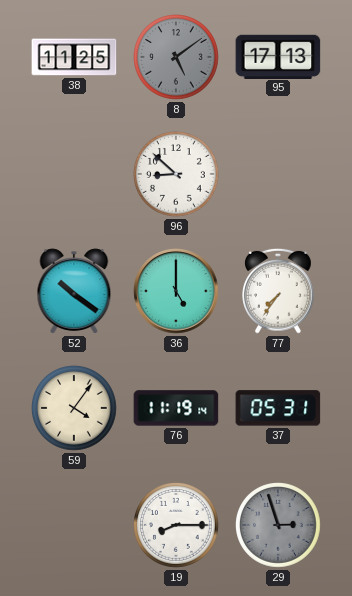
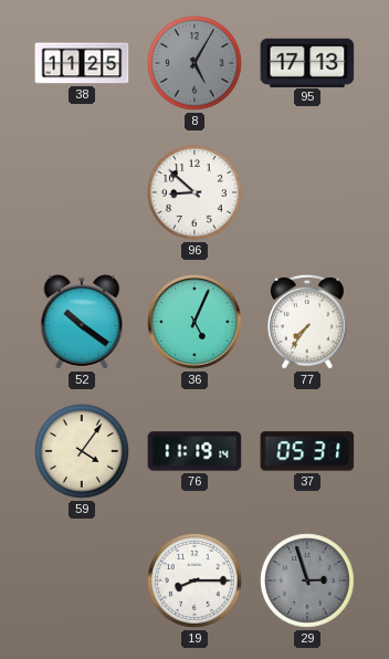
8: 5:09 -> 5:05
36: 5:00 -> 5:04
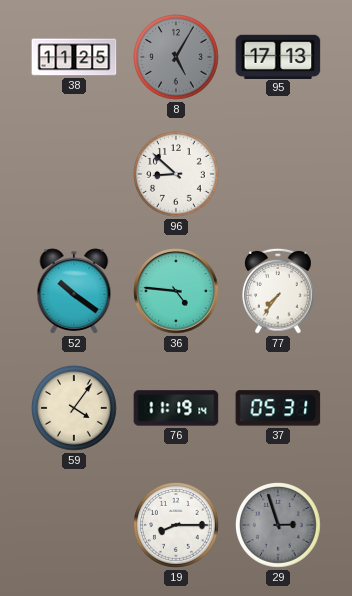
36: 5:04 -> 4:46
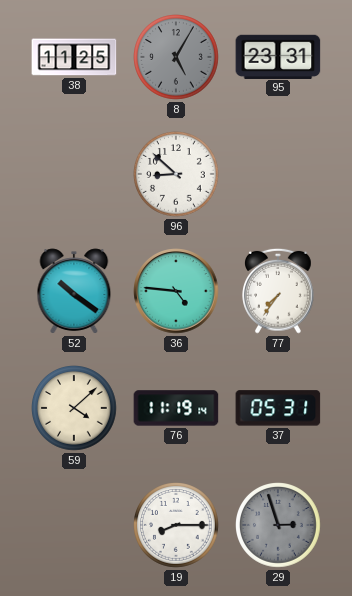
95: 17:13 -> 23:31
59: 4:06 -> 4:08
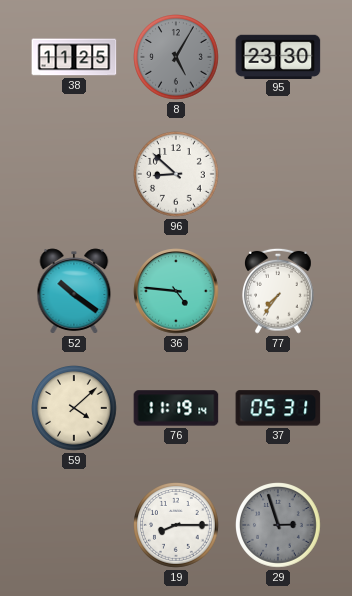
95: 23:31 -> 23:30
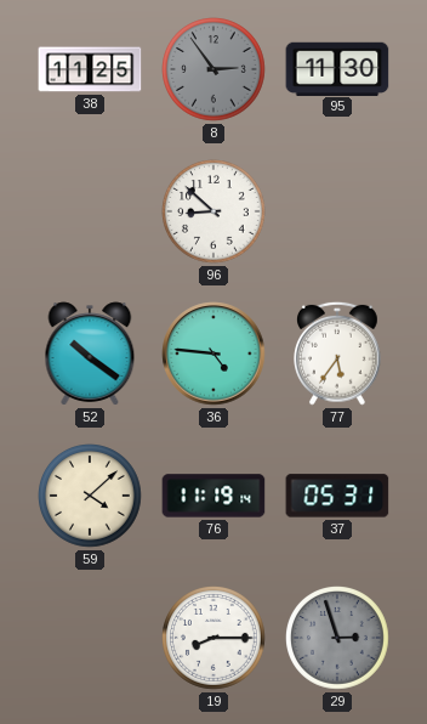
8: 5:05 -> 2:54
95: 23:30 -> 11:30
77: 7:36 -> 5:36
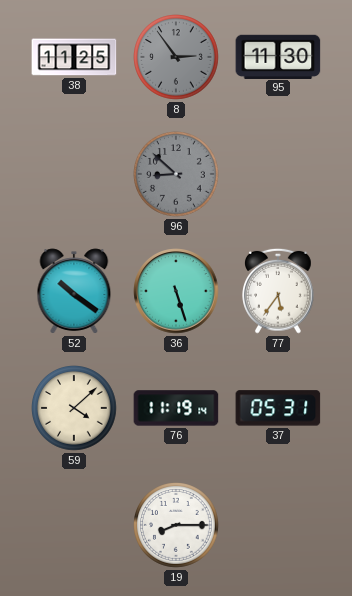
96 dial: white -> grey
36: 4:46 -> 5:27
29: 2:57 -> none
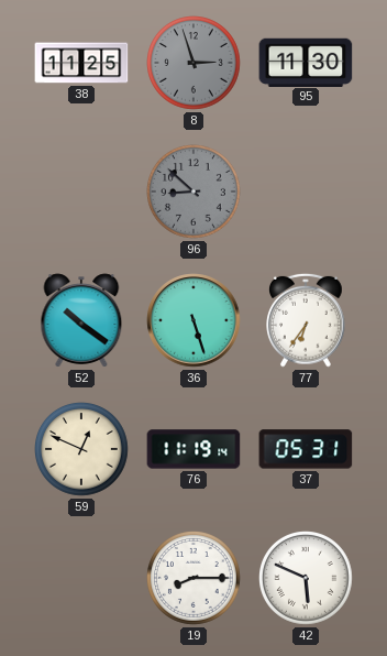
8: 2:54 -> 2:57
77: 5:36 -> 6:36
59: 4:08 -> 12:49
42: none -> 5:49
